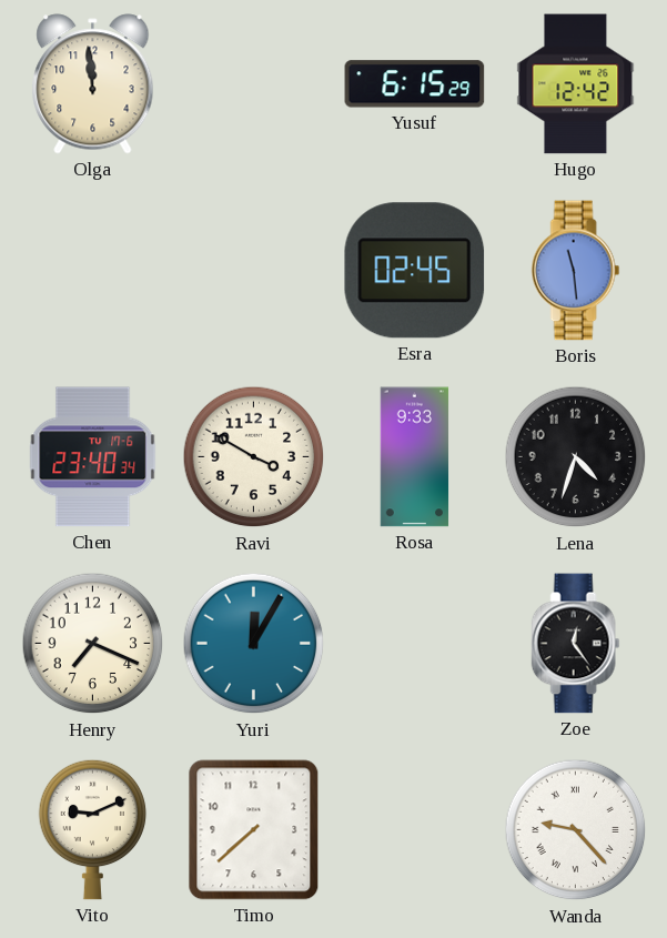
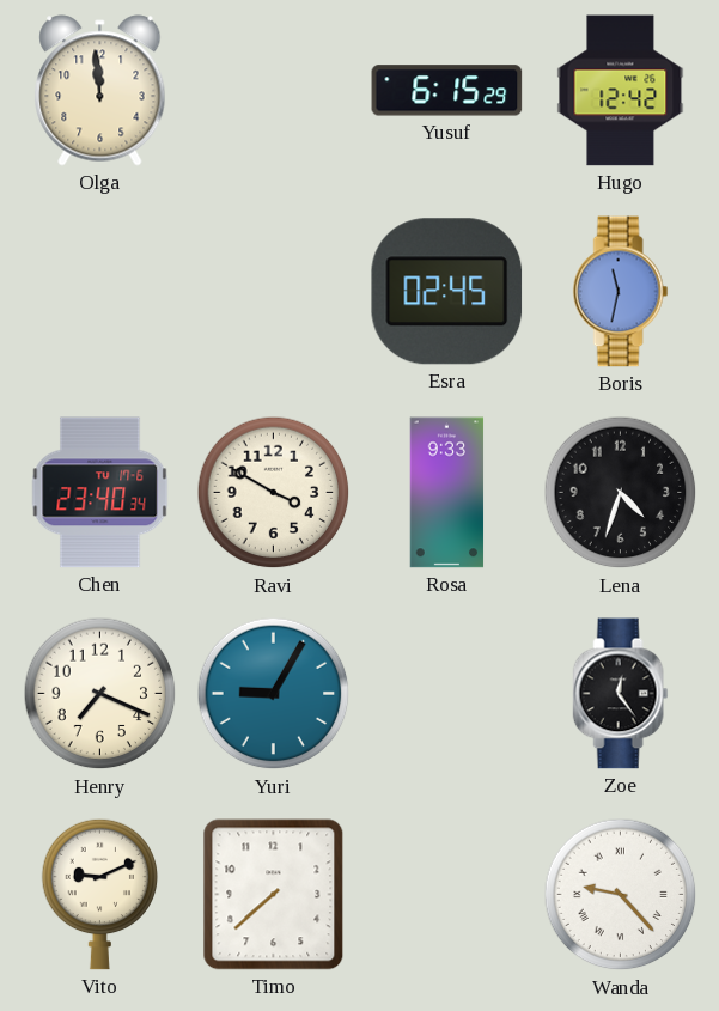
Boris: 11:29 -> 11:32
Yuri: 12:05 -> 9:05
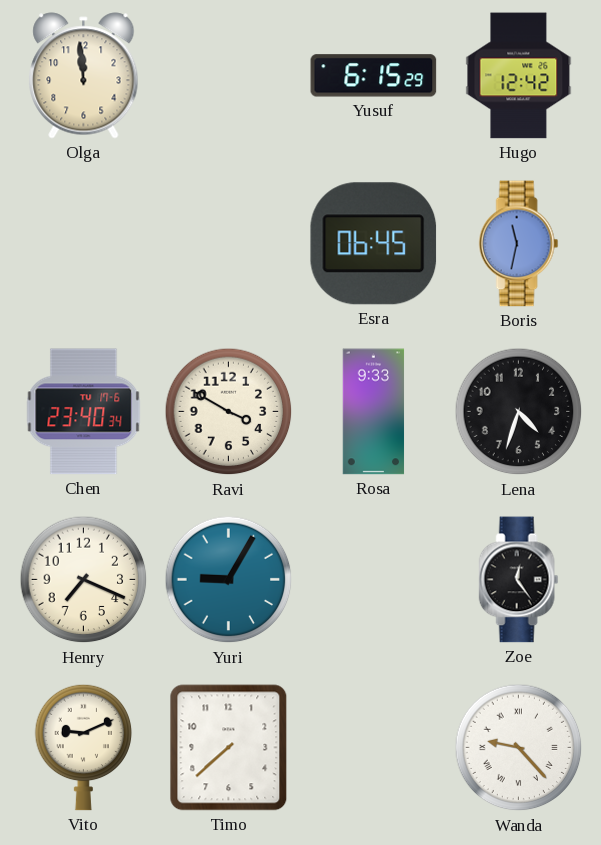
Esra: 02:45 -> 06:45
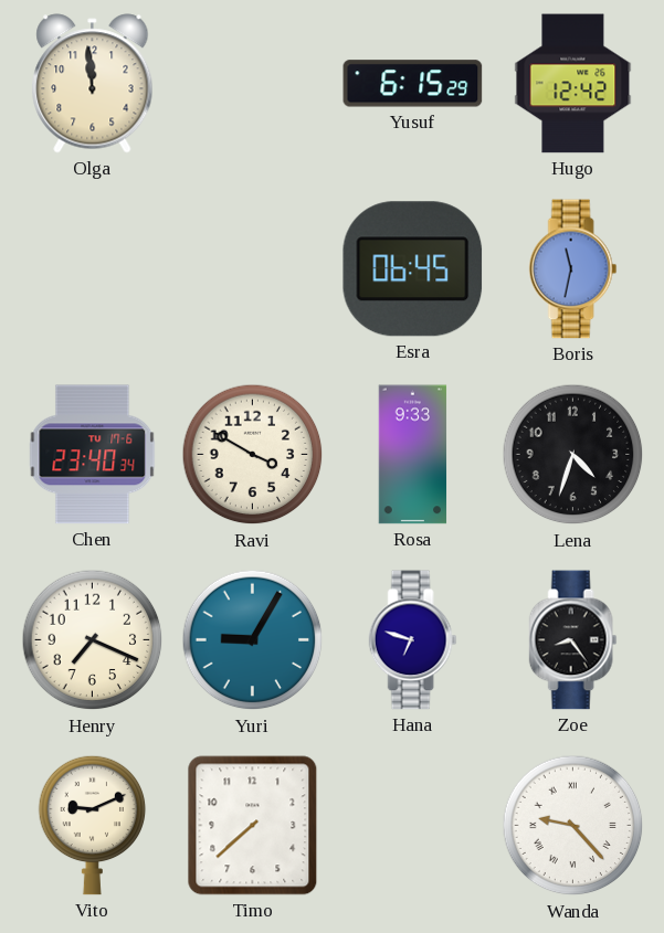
Hana: none -> 6:48
Zoe: 12:24 -> 8:24
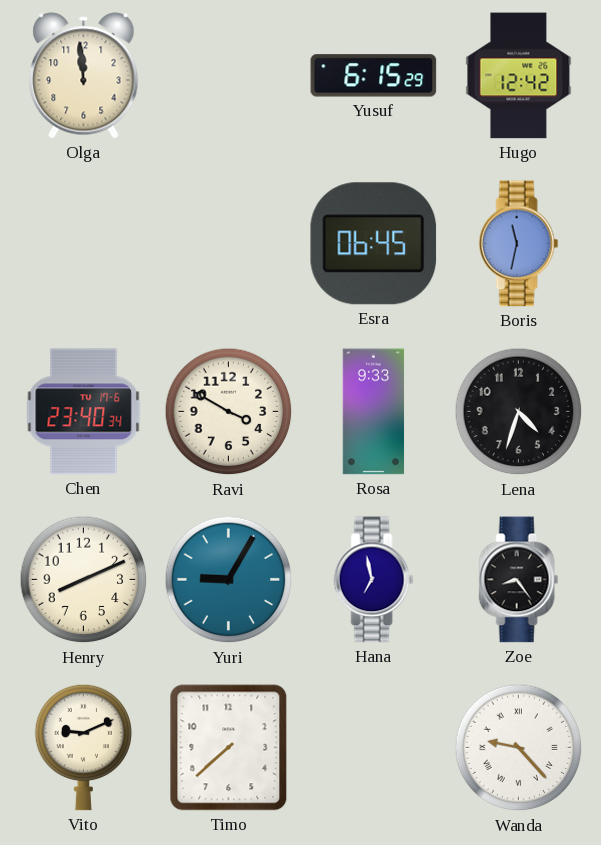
Henry: 7:19 -> 8:11
Hana: 6:48 -> 6:58
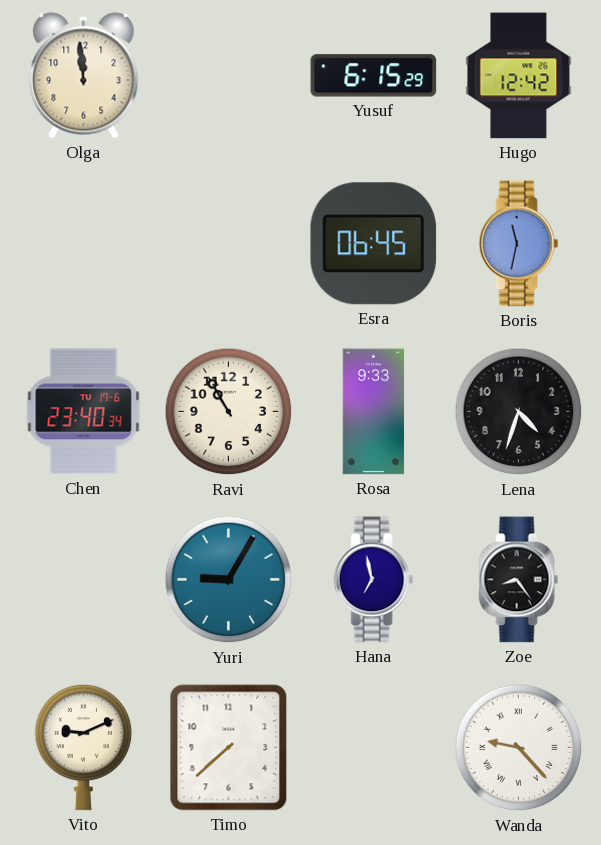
Ravi: 3:50 -> 10:55
Henry: 8:11 -> none
